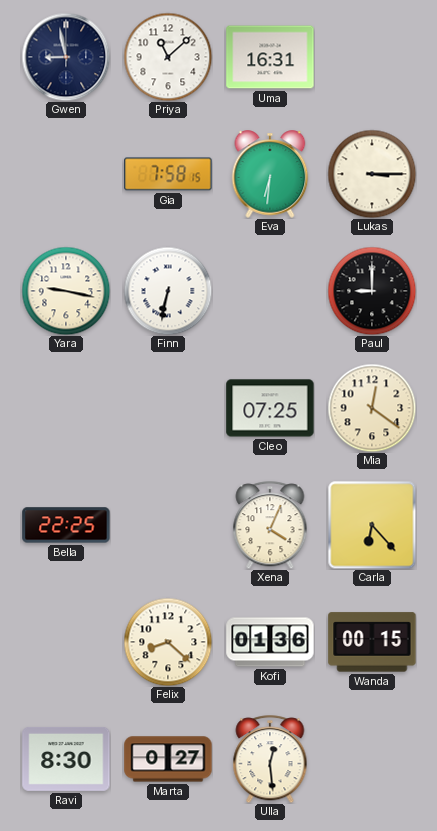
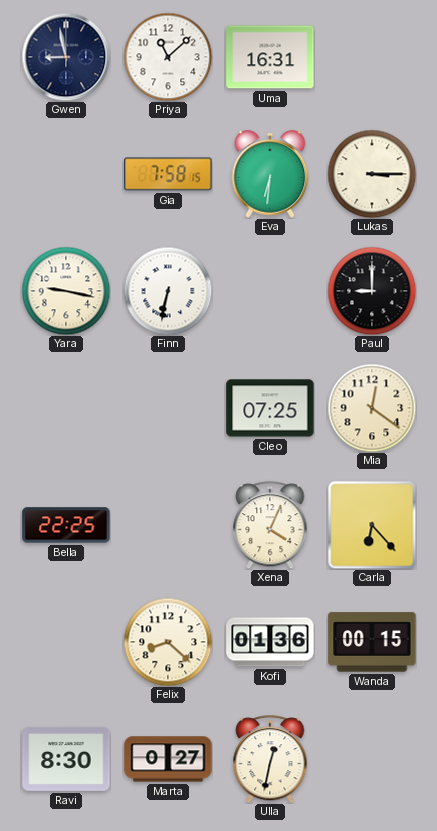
Ulla: 12:29 -> 12:32
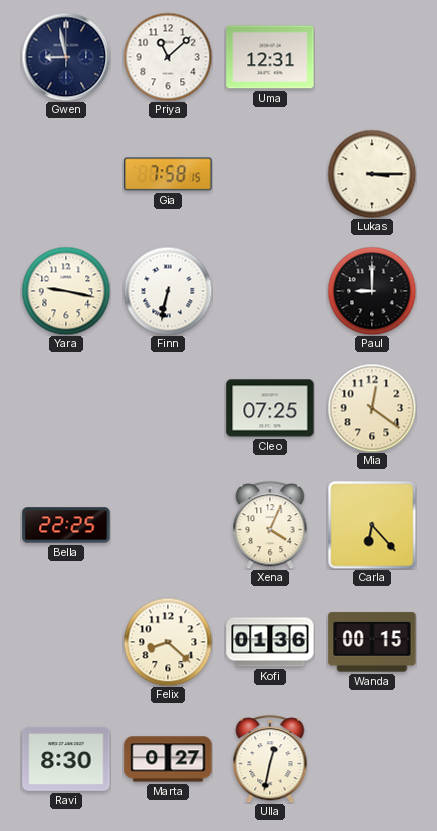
Uma: 16:31 -> 12:31
Eva: 6:31 -> none
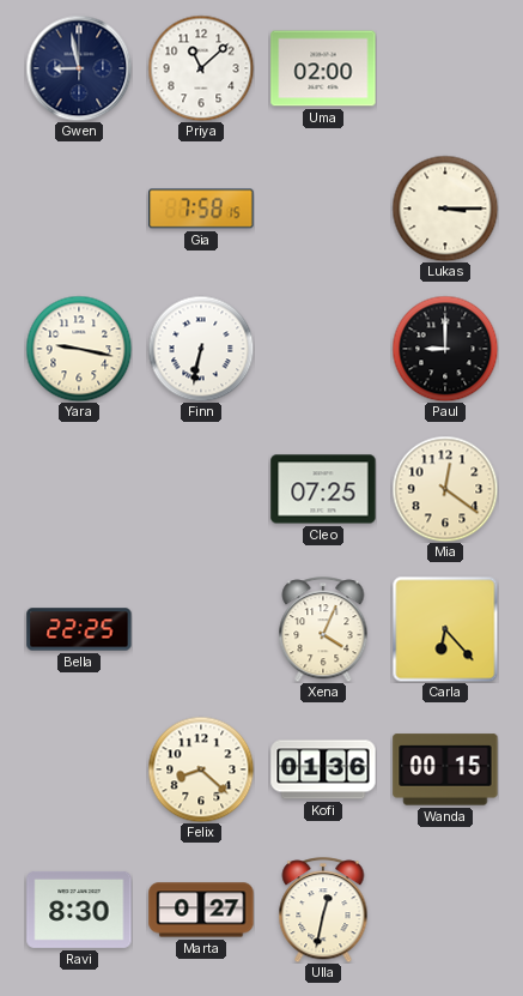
Uma: 12:31 -> 02:00
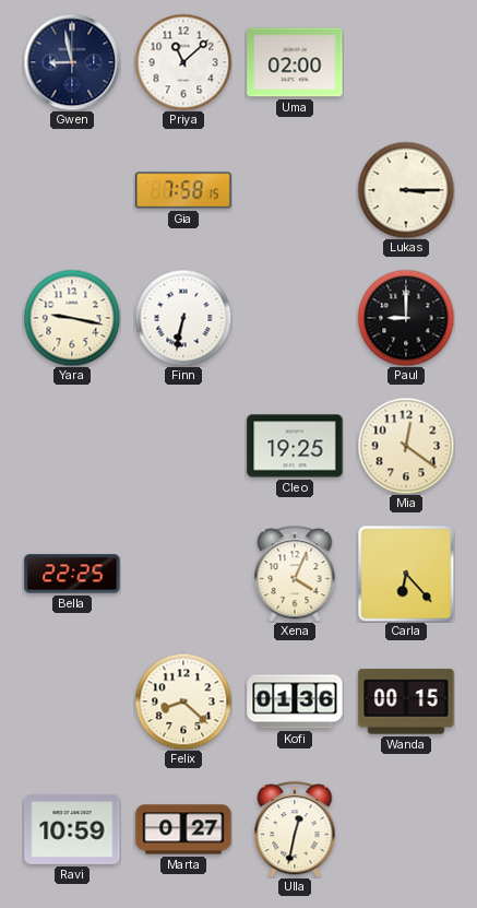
Cleo: 07:25 -> 19:25
Ravi: 8:30 -> 10:59
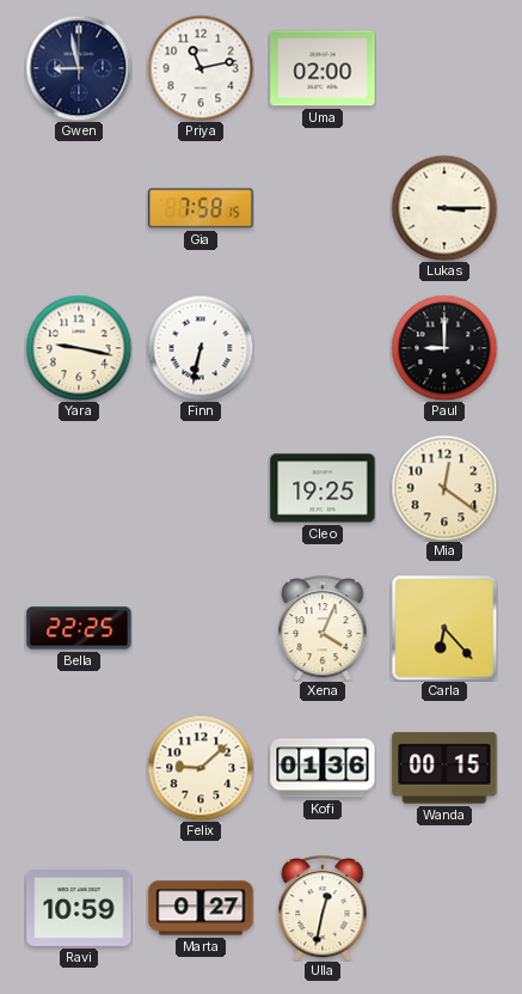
Priya: 11:08 -> 11:13
Felix: 8:22 -> 9:08
